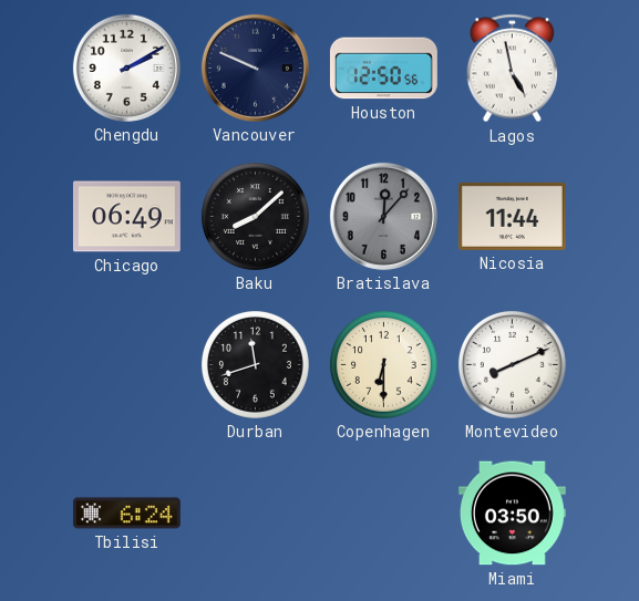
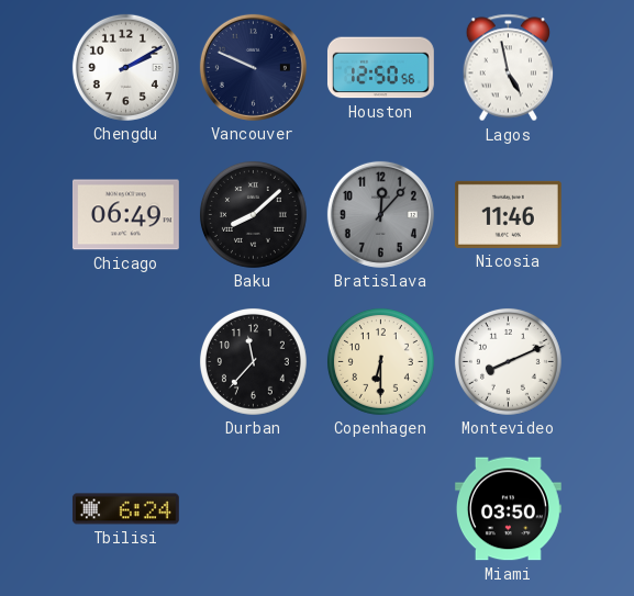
Nicosia: 11:44 -> 11:46
Durban: 11:42 -> 11:37
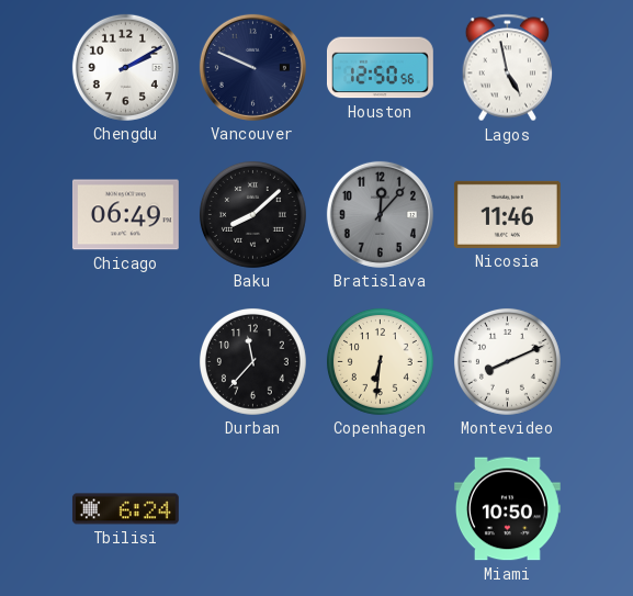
Copenhagen: 6:30 -> 6:31
Miami: 03:50 -> 10:50
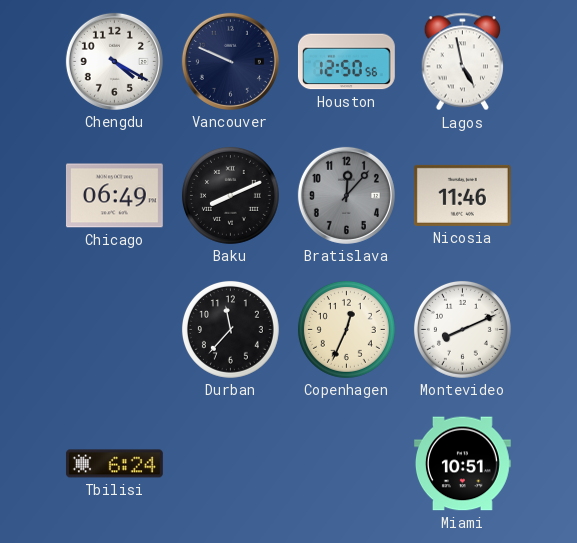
Chengdu: 2:10 -> 4:20
Baku: 8:08 -> 8:11
Copenhagen: 6:31 -> 12:34
Miami: 10:50 -> 10:51
